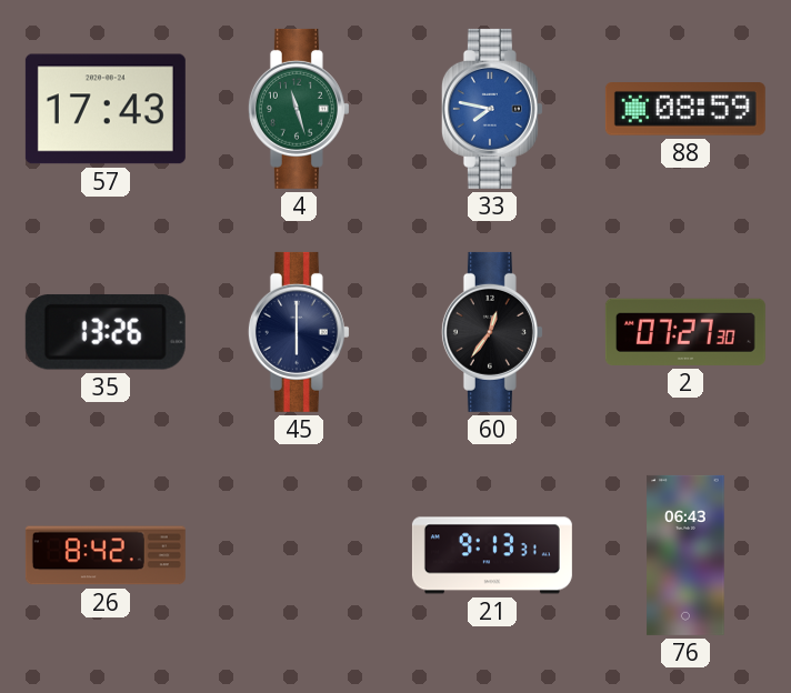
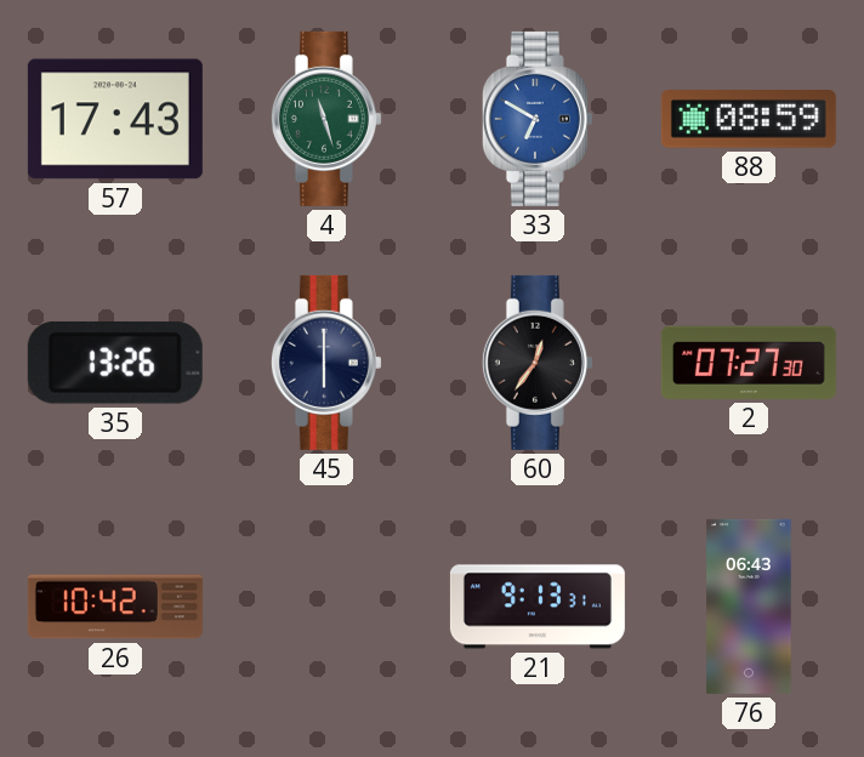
33: 7:47 -> 6:50
26: 8:42 -> 10:42
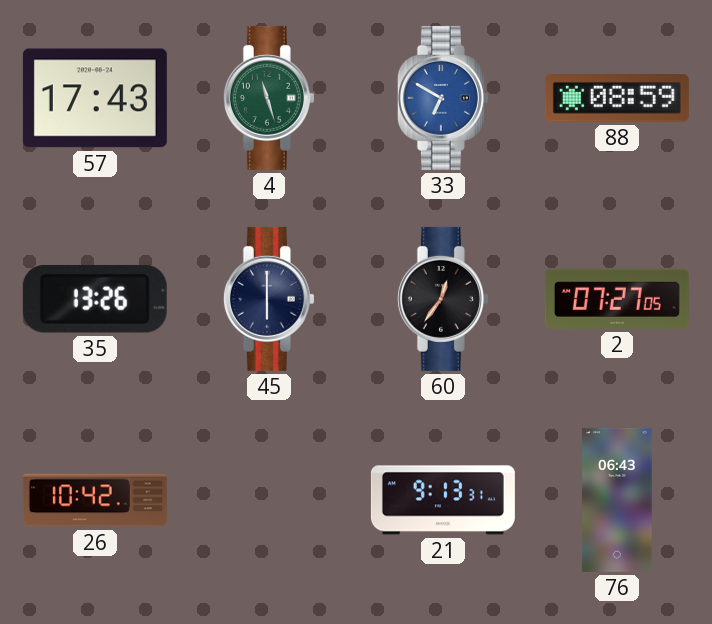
2: 07:27:30 -> 07:27:05
